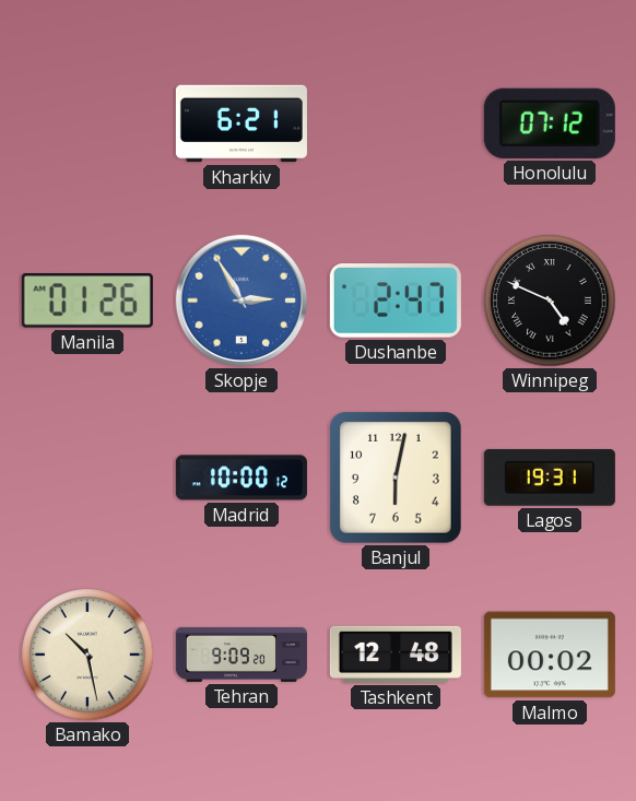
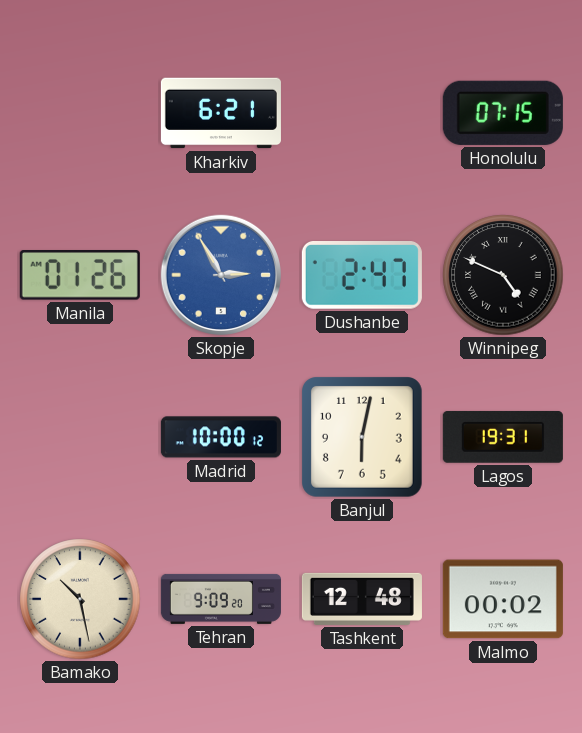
Honolulu: 07:12 -> 07:15
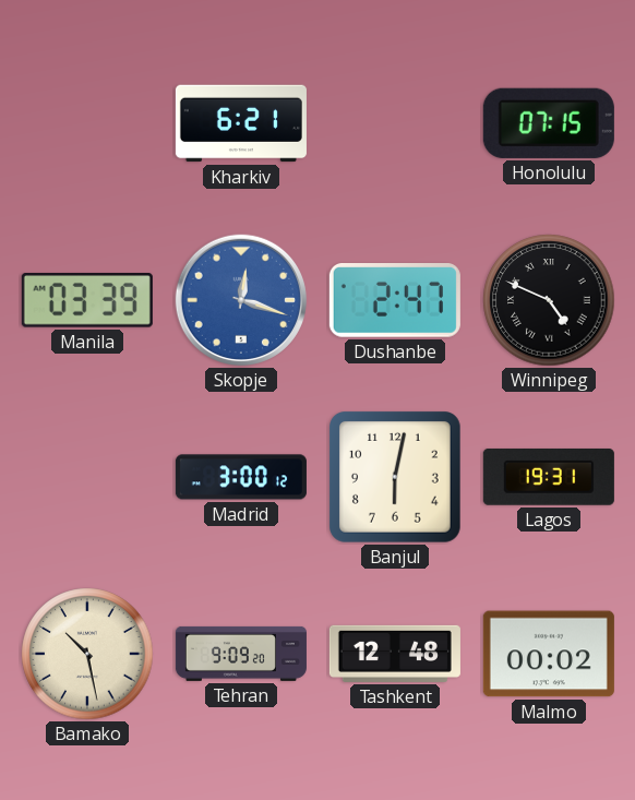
Manila: 01:26 -> 03:39
Skopje: 2:55 -> 12:18
Madrid: 10:00 -> 3:00
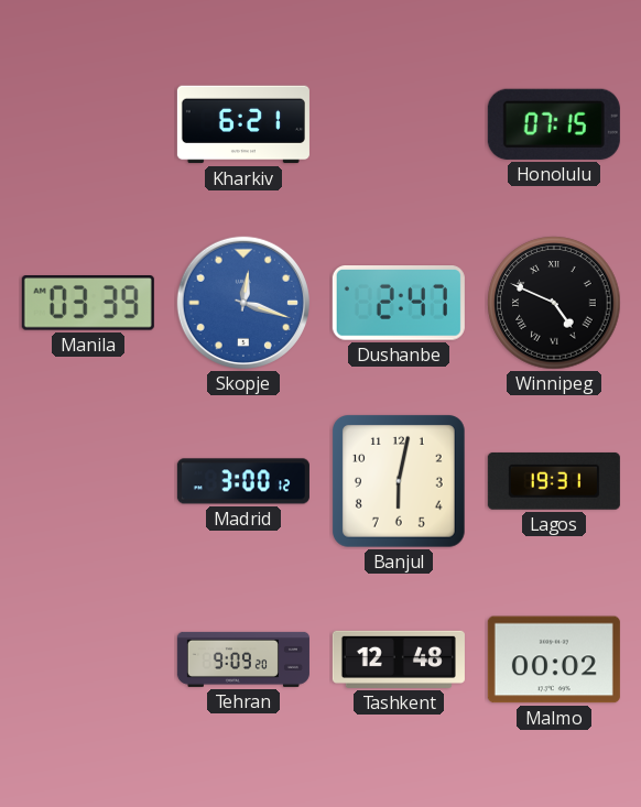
Bamako: 10:28 -> none
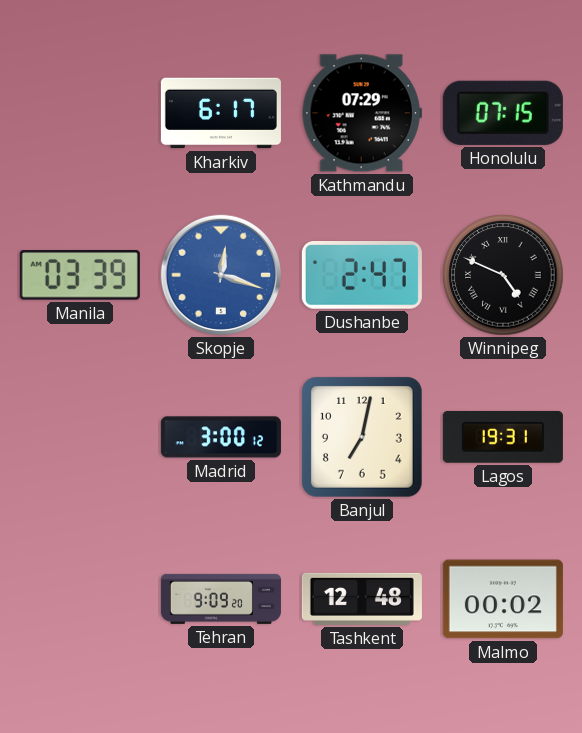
Kharkiv: 6:21 -> 6:17
Kathmandu: none -> 07:29
Banjul: 6:02 -> 7:02
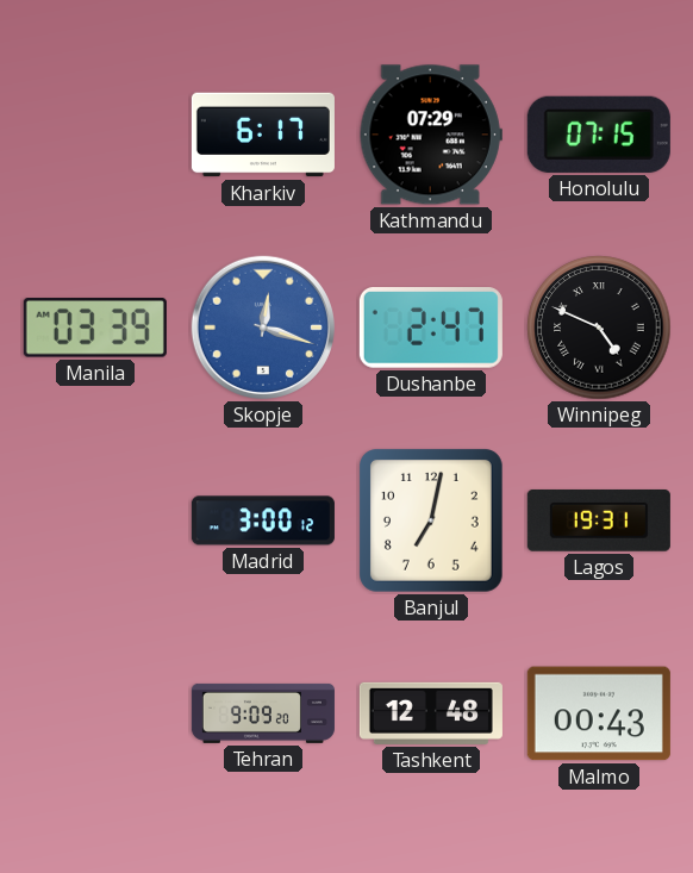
Malmo: 00:02 -> 00:43
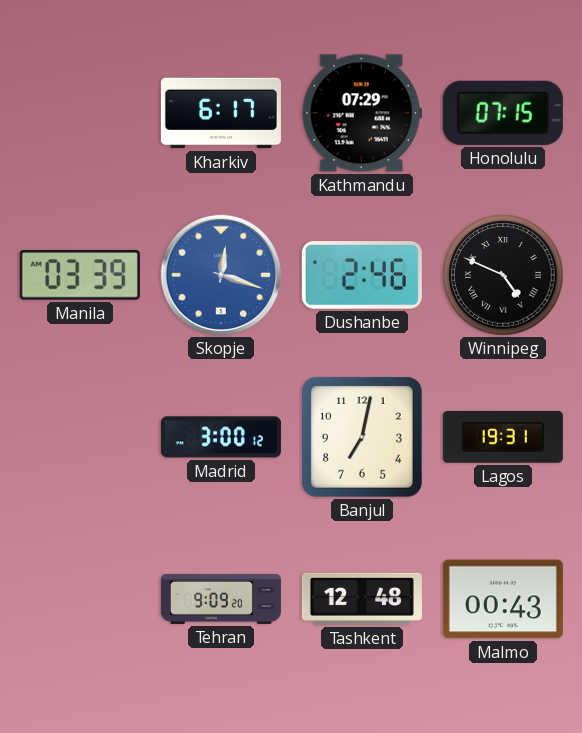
Dushanbe: 2:47 -> 2:46
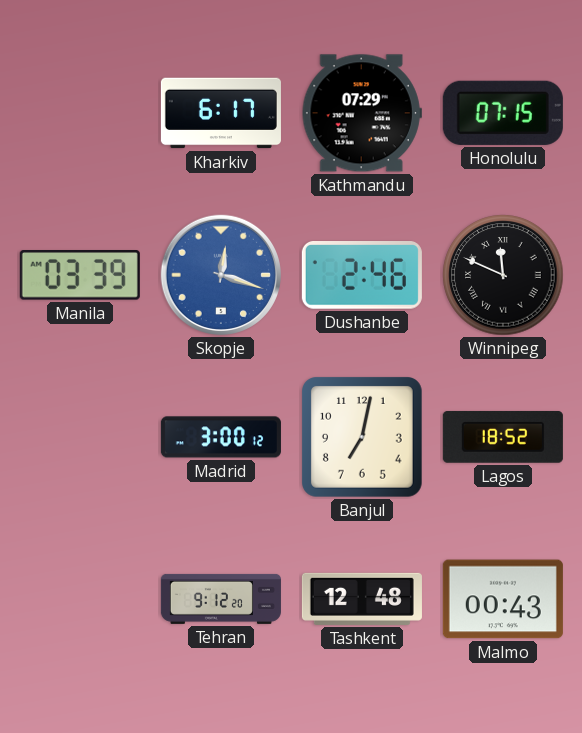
Winnipeg: 4:49 -> 11:49
Lagos: 19:31 -> 18:52
Tehran: 9:09 -> 9:12
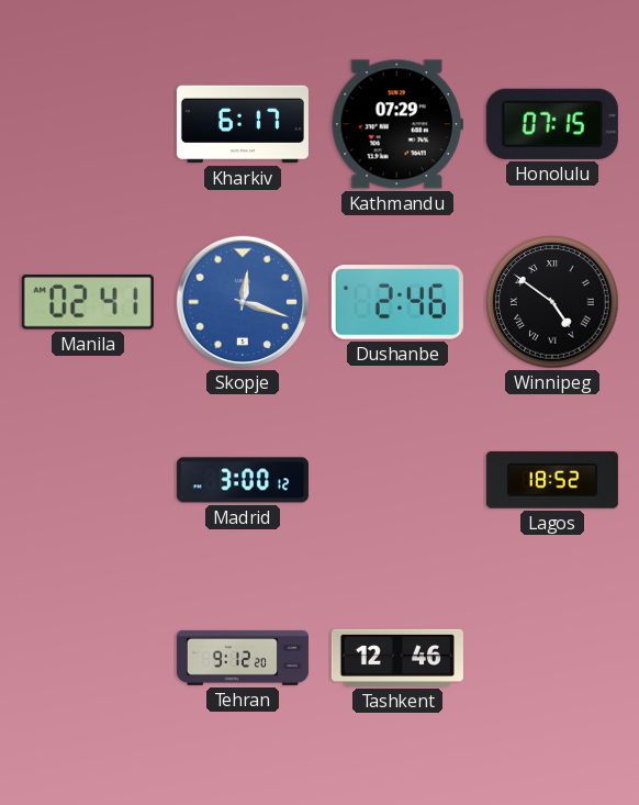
Manila: 03:39 -> 02:41
Winnipeg: 11:49 -> 4:51
Banjul: 7:02 -> none
Tashkent: 12:48 -> 12:46
Malmo: 00:43 -> none
